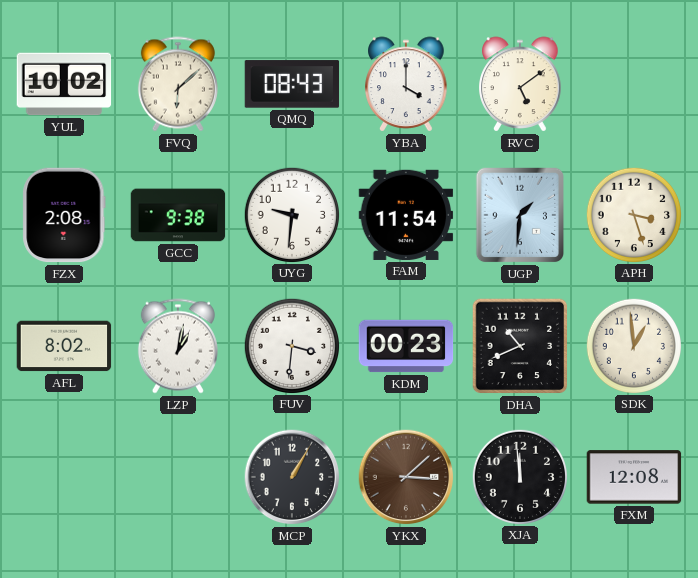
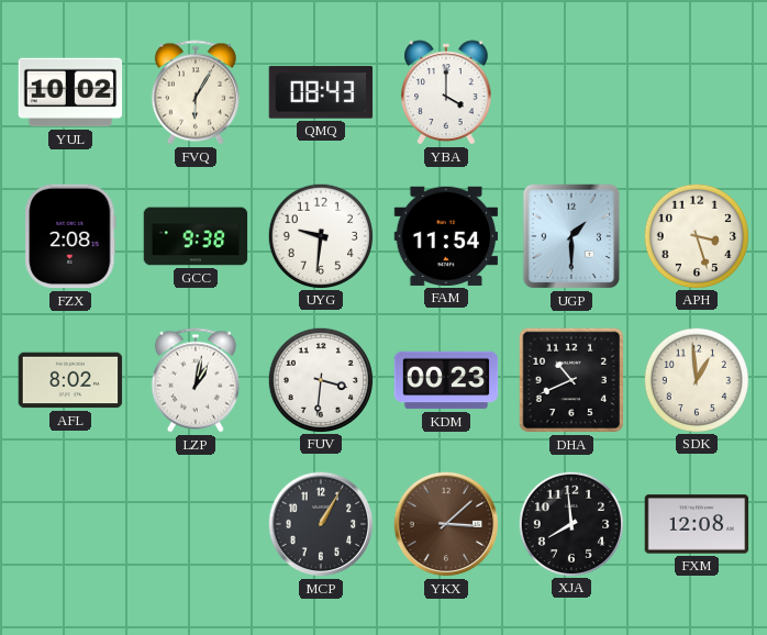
FVQ: 6:08 -> 6:05
RVC: 5:09 -> none
UGP: 1:31 -> 1:30
XJA: 11:59 -> 7:59
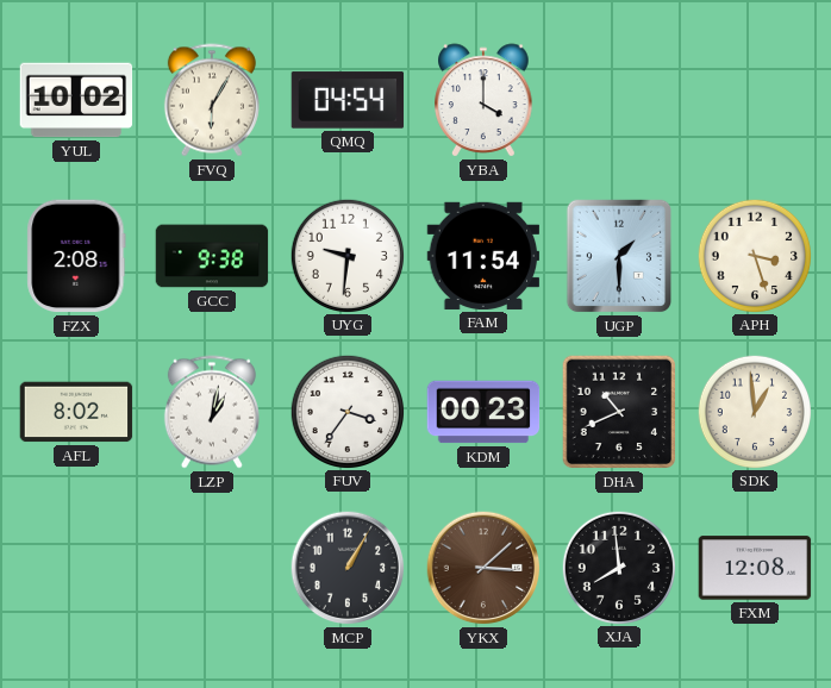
QMQ: 08:43 -> 04:54
FUV: 3:31 -> 3:36
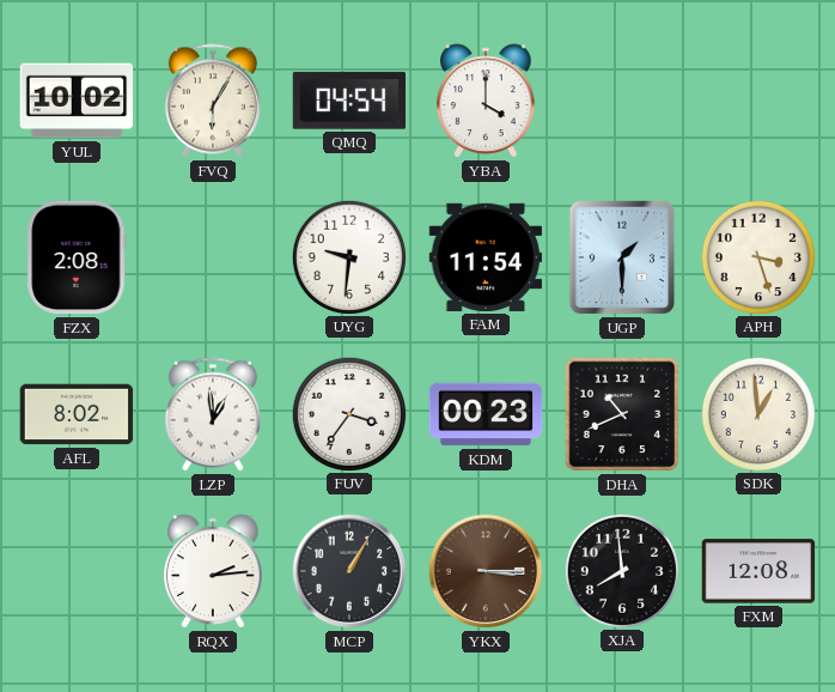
GCC: 9:38 -> none
LZP: 1:02 -> 12:59
RQX: none -> 2:14
YKX: 3:08 -> 3:15
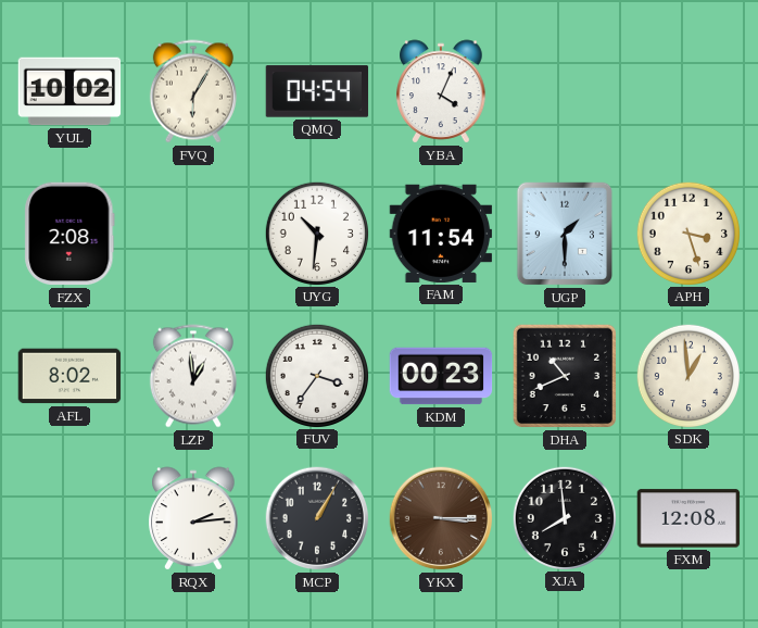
YBA: 4:00 -> 4:04
UYG: 9:31 -> 10:31
